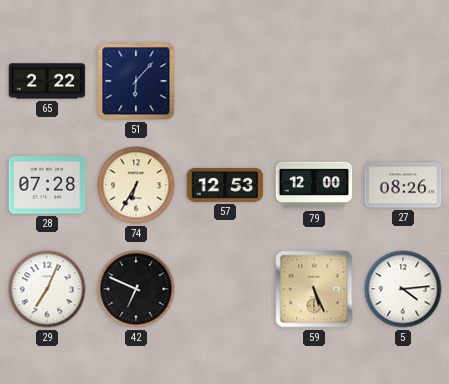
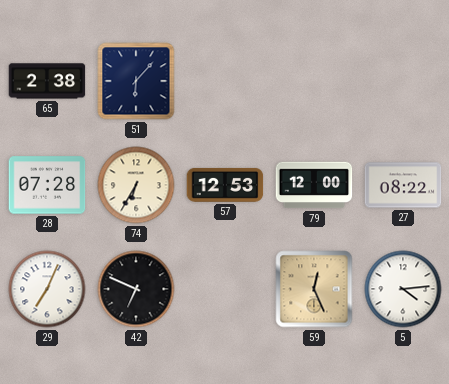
65: 2:22 -> 2:38
27: 08:26 -> 08:22
59: 5:26 -> 12:26
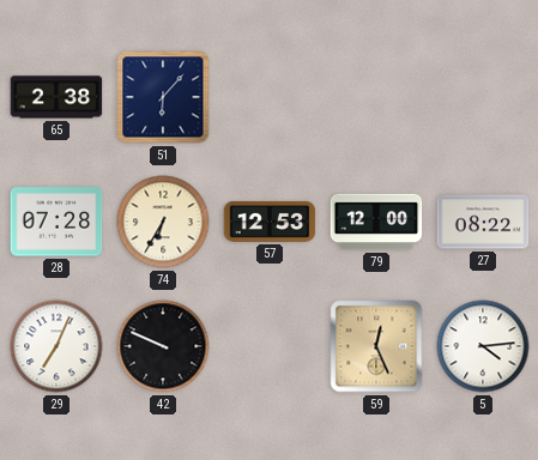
42: 6:49 -> 9:49
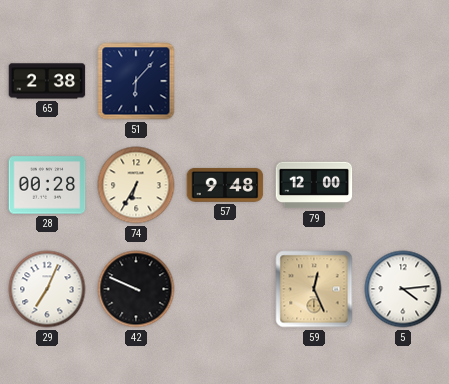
28: 07:28 -> 00:28
57: 12:53 -> 9:48
27: 08:22 -> none
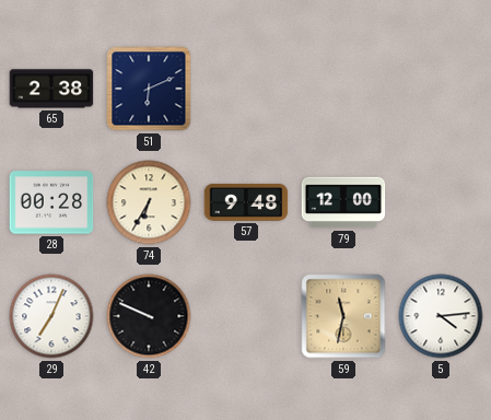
51: 6:07 -> 6:11
59: 12:26 -> 11:32
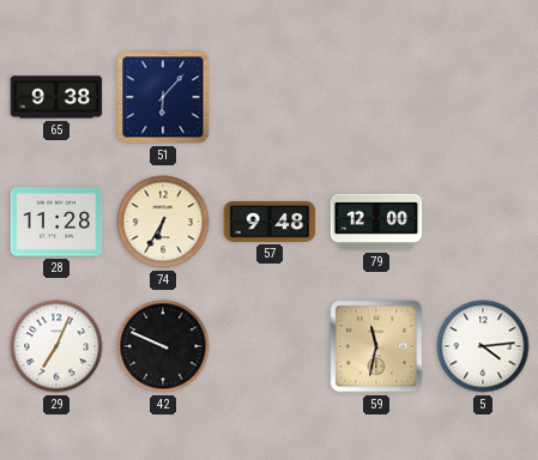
65: 2:38 -> 9:38
51: 6:11 -> 6:07
28: 00:28 -> 11:28
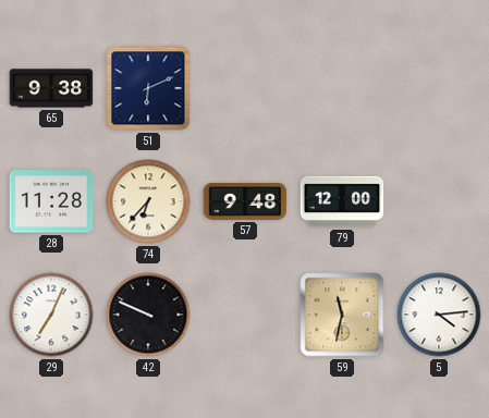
51: 6:07 -> 6:11
74: 6:35 -> 6:37
